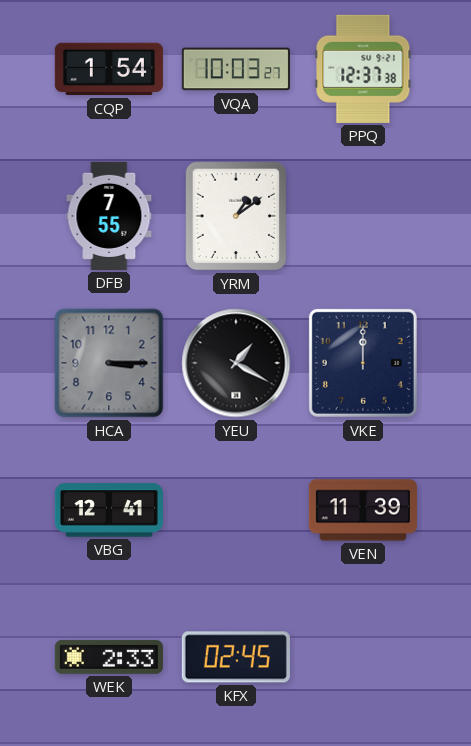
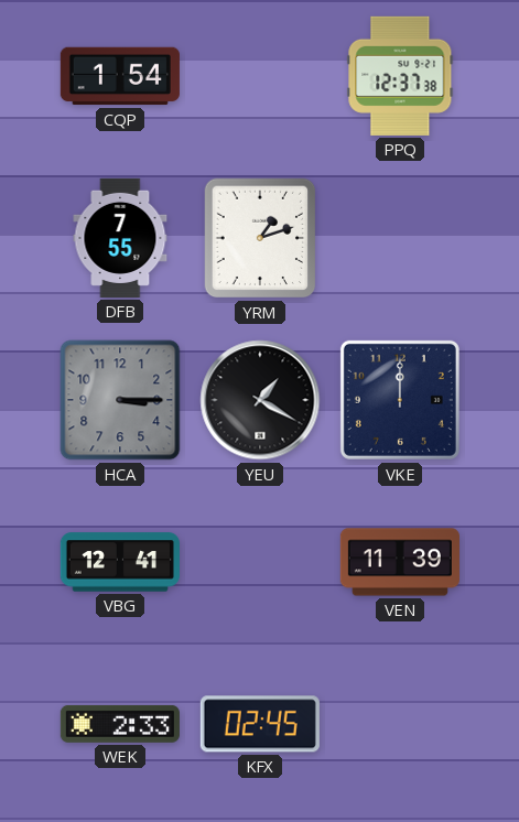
VQA: 10:03 -> none
YRM: 1:09 -> 1:12
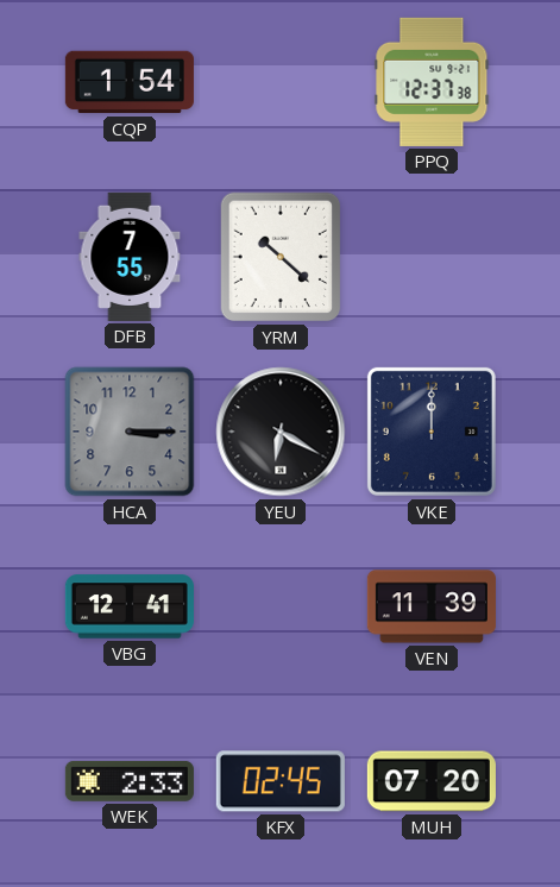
YRM: 1:12 -> 10:22
YEU: 1:20 -> 6:20
MUH: none -> 07:20
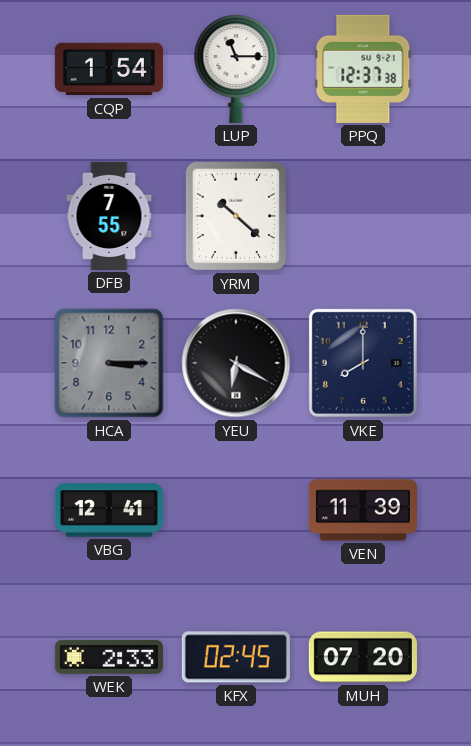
LUP: none -> 11:15
VKE: 12:00 -> 8:00
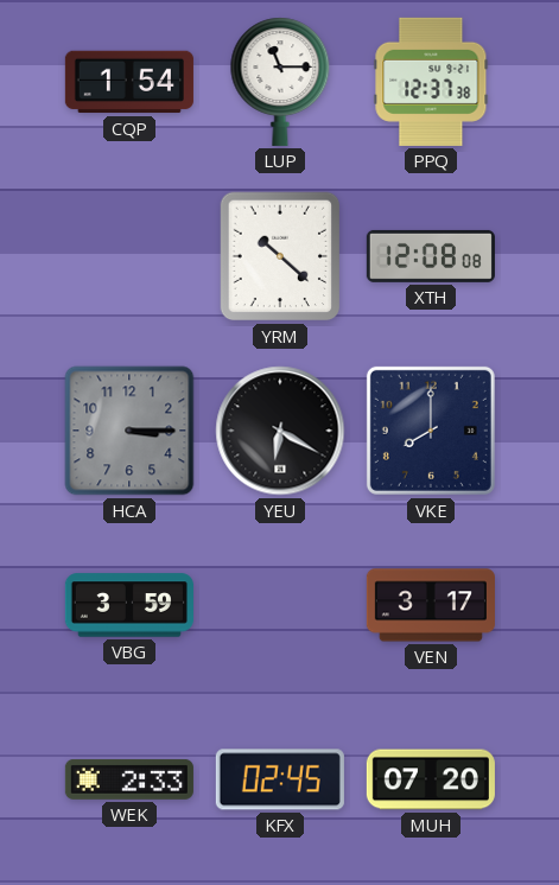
DFB: 7:55 -> none
XTH: none -> 12:08
VBG: 12:41 -> 3:59
VEN: 11:39 -> 3:17
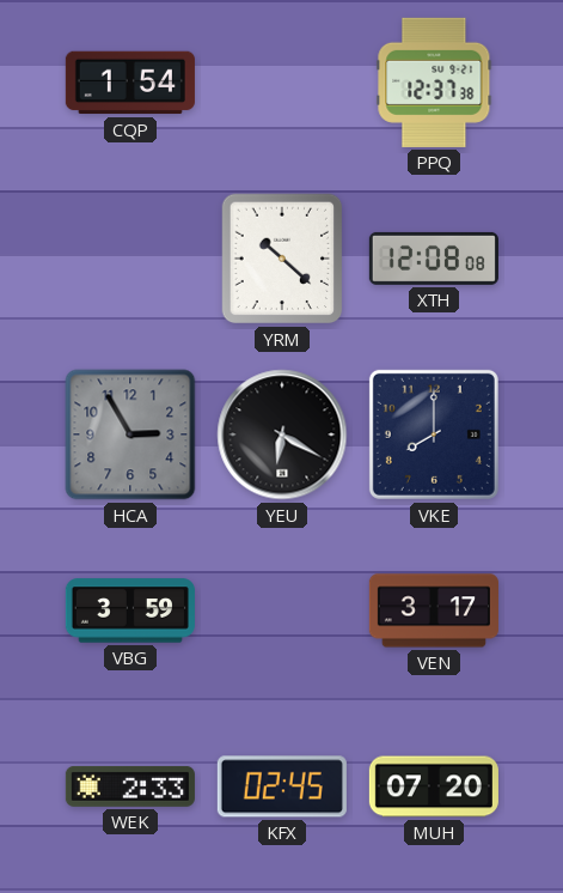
LUP: 11:15 -> none
HCA: 3:15 -> 2:55
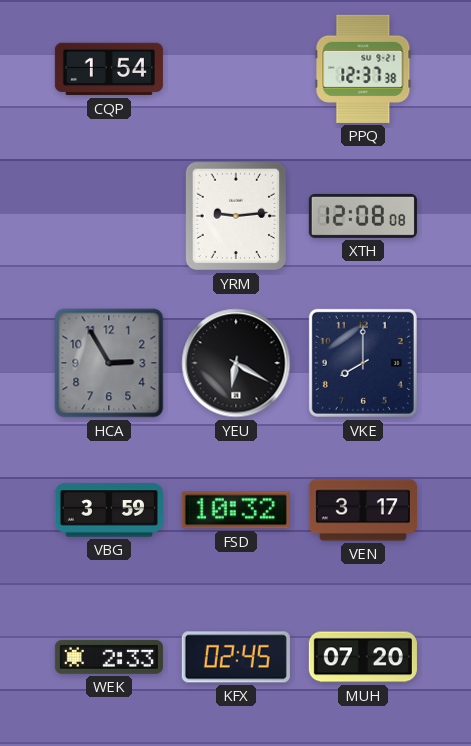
YRM: 10:22 -> 9:14
FSD: none -> 10:32
